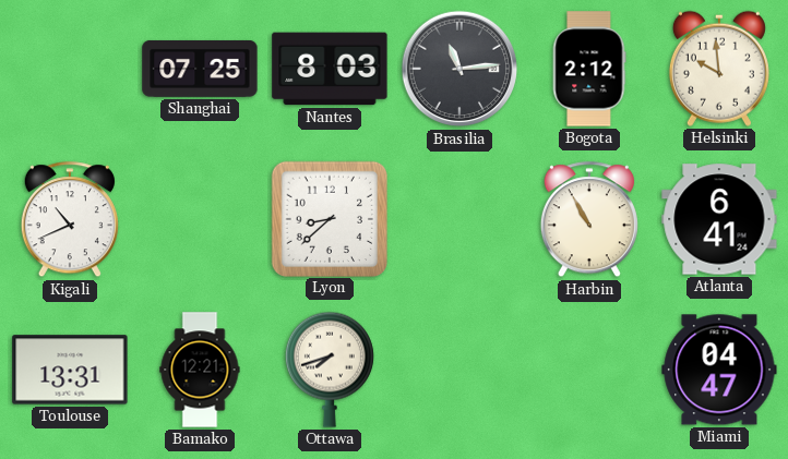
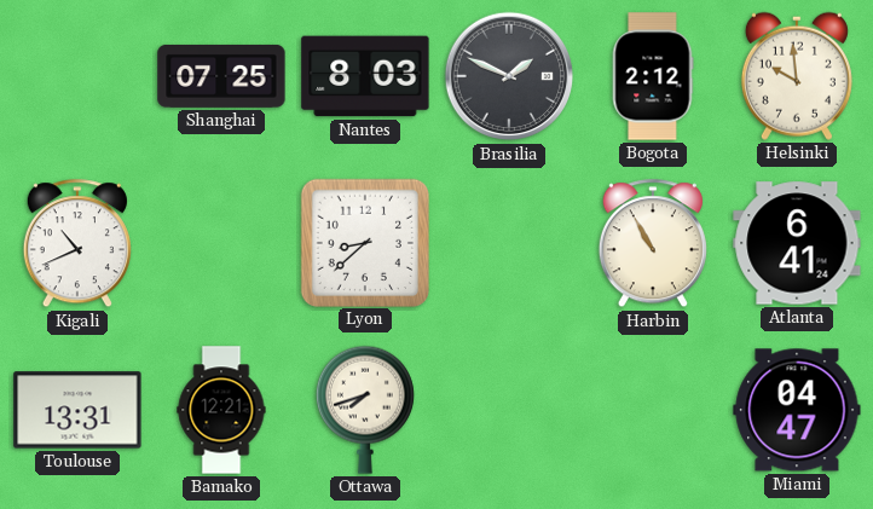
Brasilia: 11:14 -> 1:49
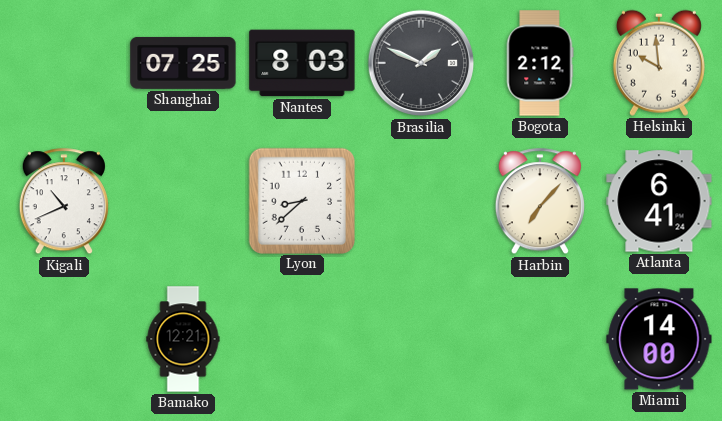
Harbin: 10:55 -> 7:07
Toulouse: 13:31 -> none
Ottawa: 7:42 -> none
Miami: 04:47 -> 14:00
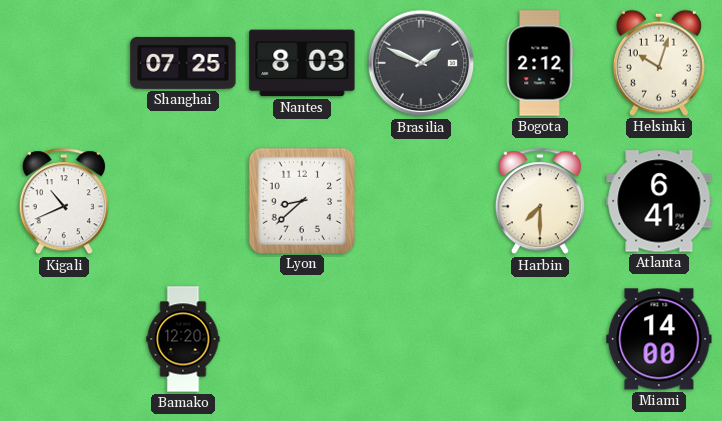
Helsinki: 9:59 -> 10:03
Harbin: 7:07 -> 7:30
Bamako: 12:21 -> 12:20
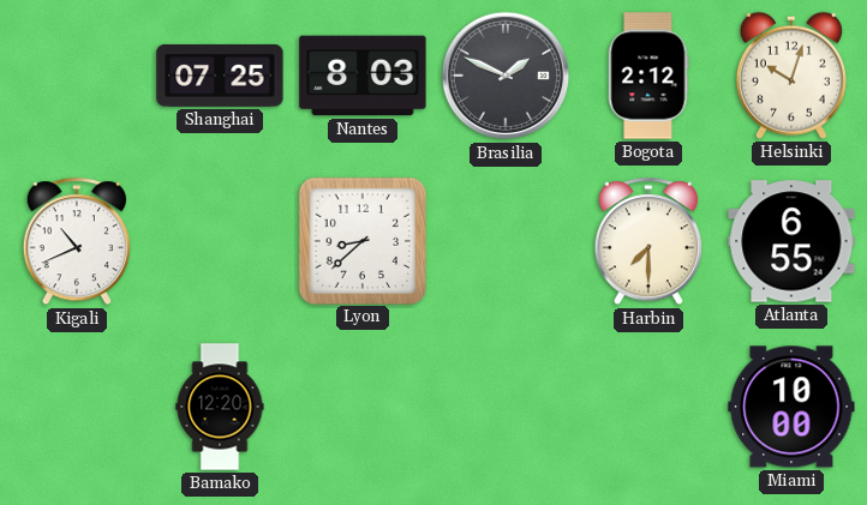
Atlanta: 6:41 -> 6:55
Miami: 14:00 -> 10:00
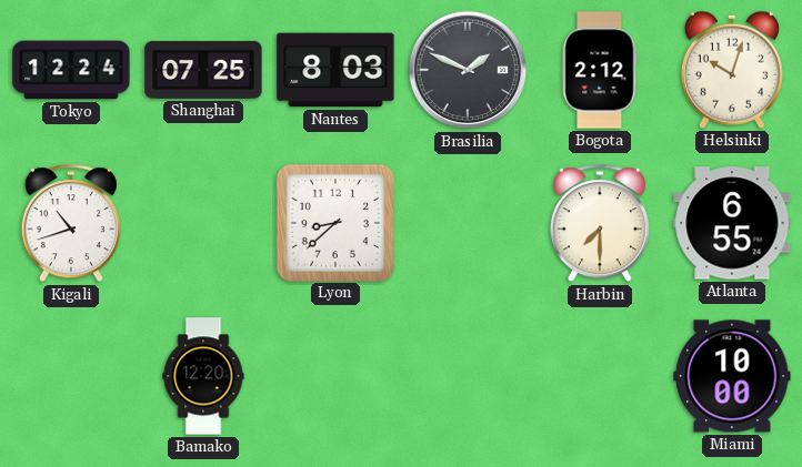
Tokyo: none -> 12:24
Kigali: 10:41 -> 10:42
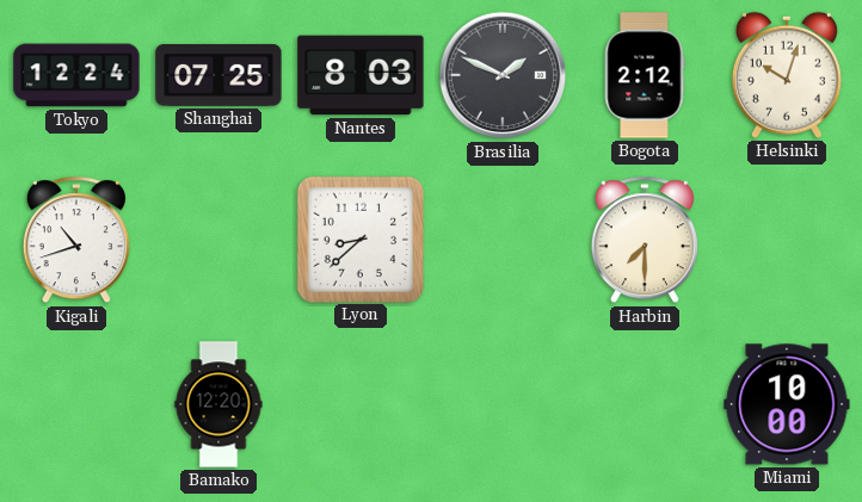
Atlanta: 6:55 -> none
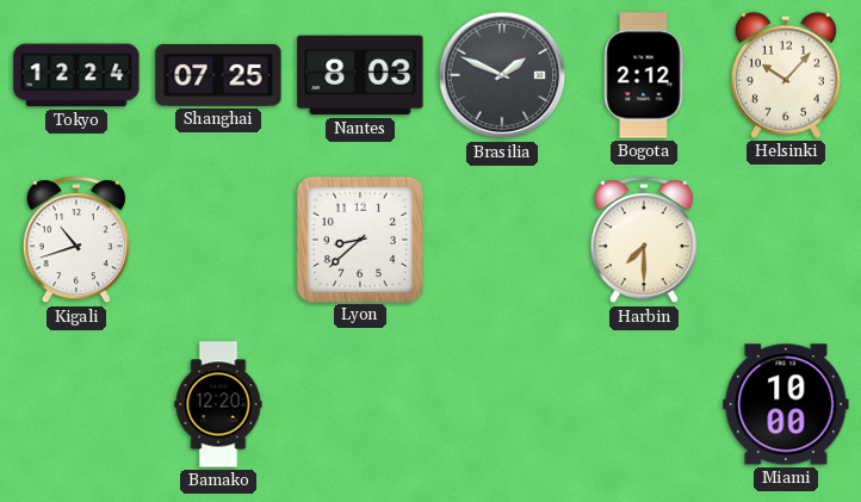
Helsinki: 10:03 -> 10:07
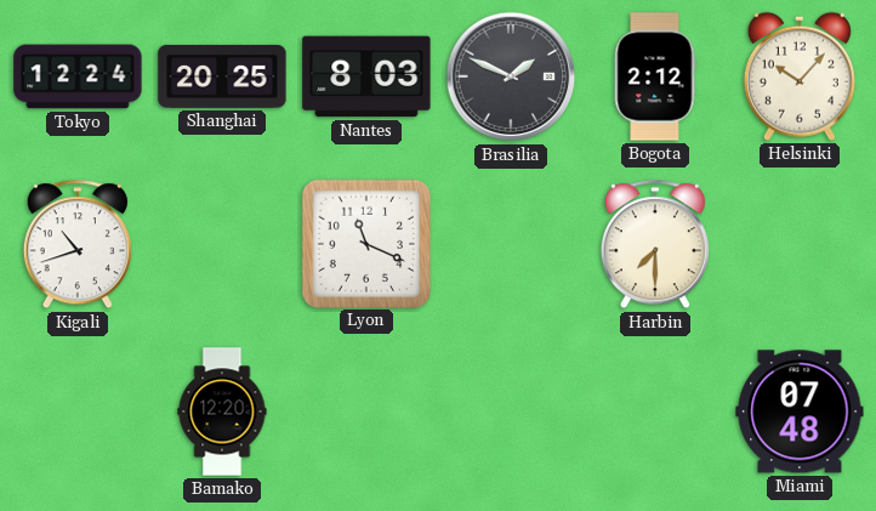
Shanghai: 07:25 -> 20:25
Lyon: 8:38 -> 11:19
Miami: 10:00 -> 07:48
